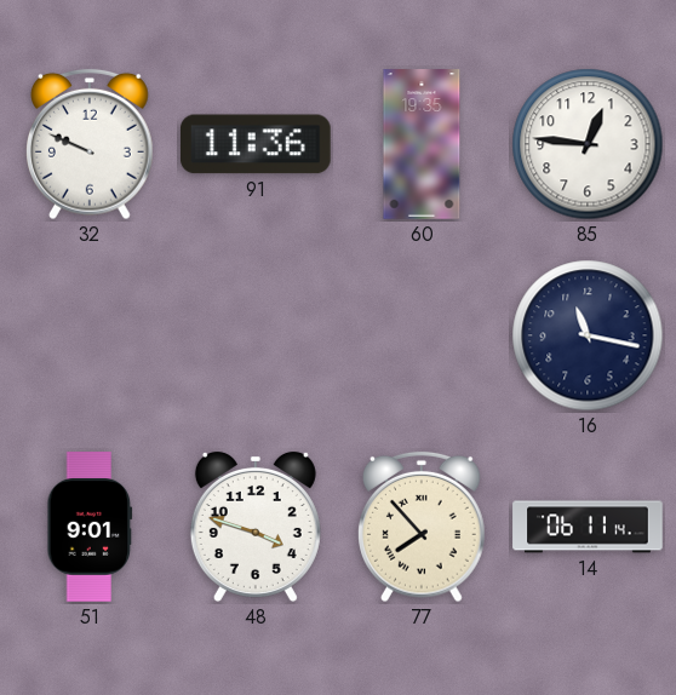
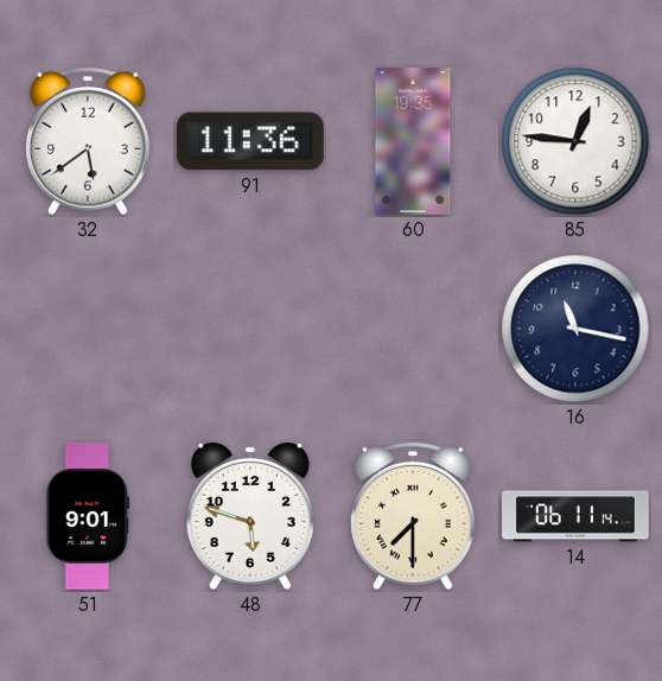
32: 9:49 -> 5:39
48: 3:48 -> 5:48
77: 7:53 -> 7:30
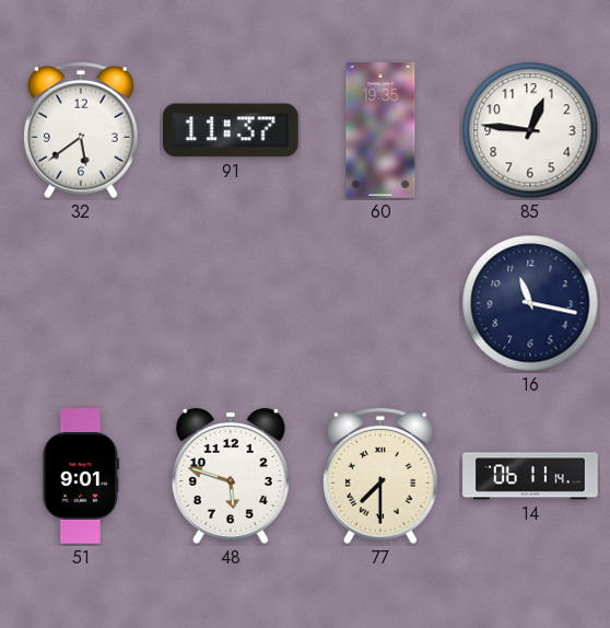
91: 11:36 -> 11:37
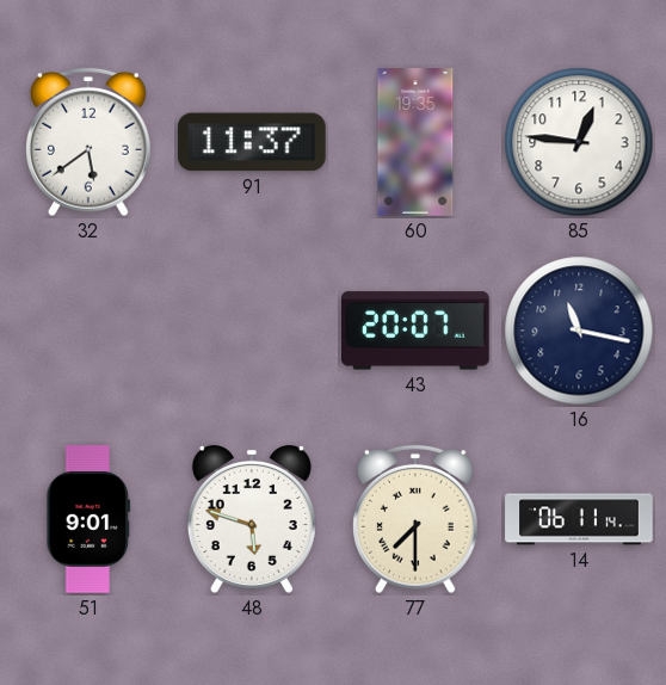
43: none -> 20:07
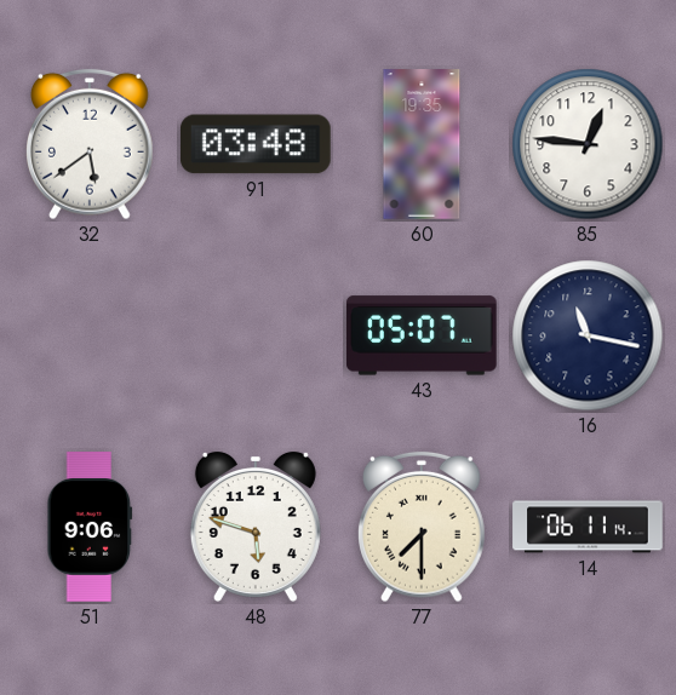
91: 11:37 -> 03:48
43: 20:07 -> 05:07
51: 9:01 -> 9:06
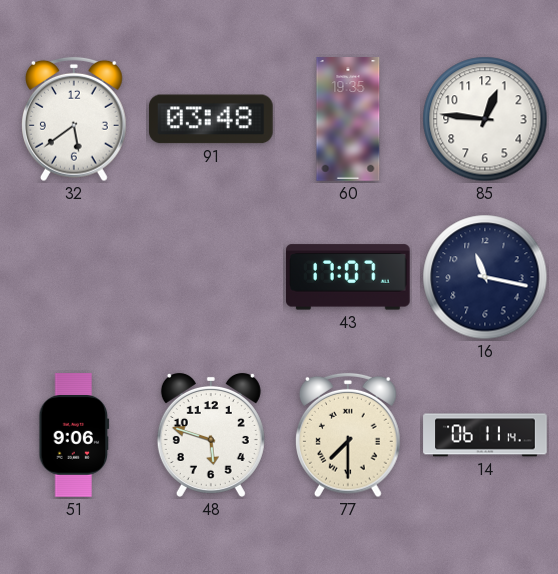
43: 05:07 -> 17:07
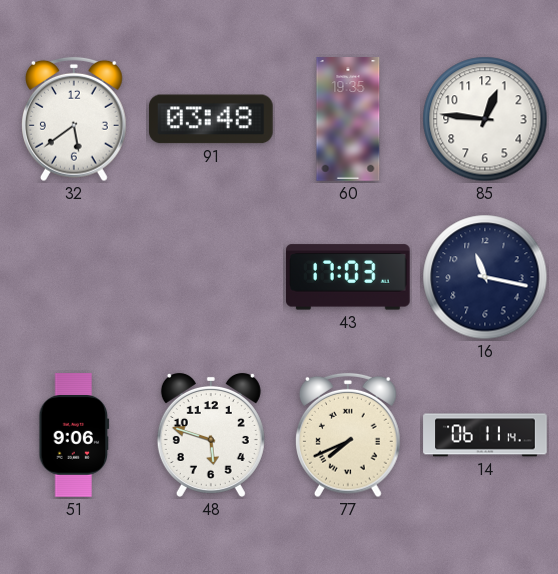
43: 17:07 -> 17:03
77: 7:30 -> 7:41
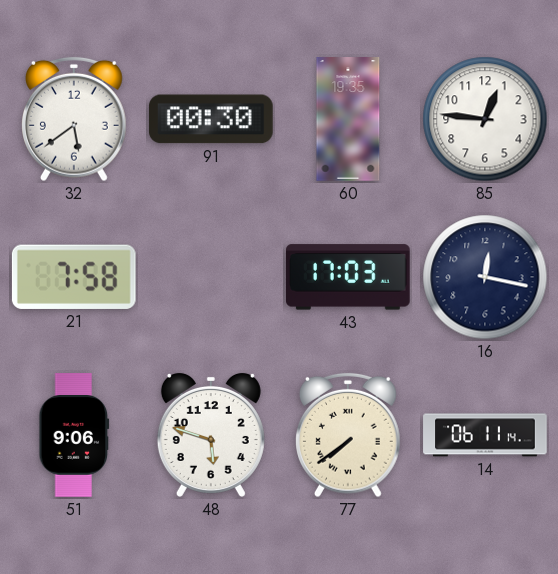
91: 03:48 -> 00:30
21: none -> 7:58
16: 11:17 -> 12:17
77: 7:41 -> 7:39
